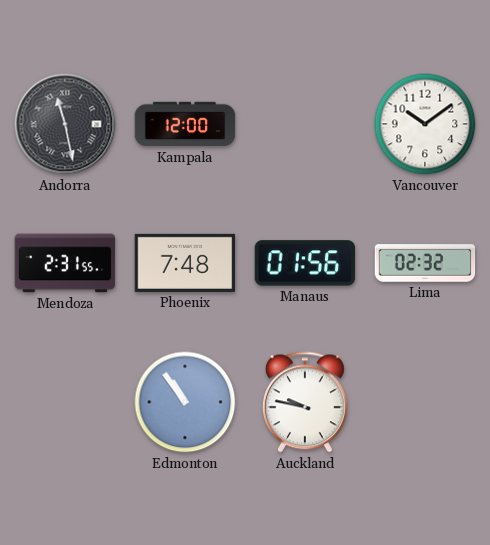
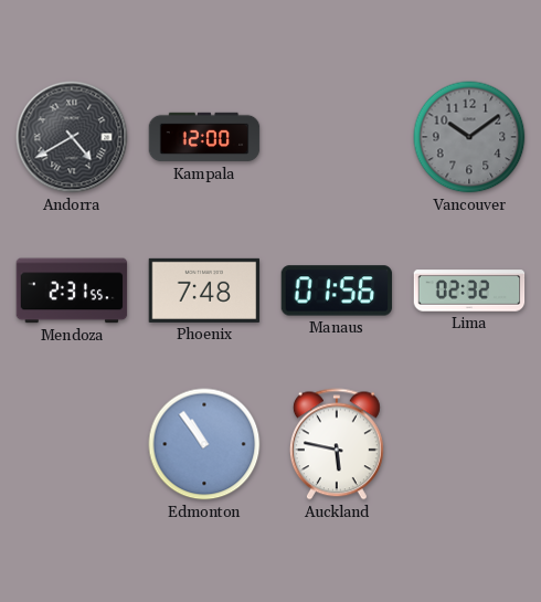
Andorra: 11:28 -> 4:40
Vancouver dial: white -> grey
Auckland: 9:47 -> 5:47
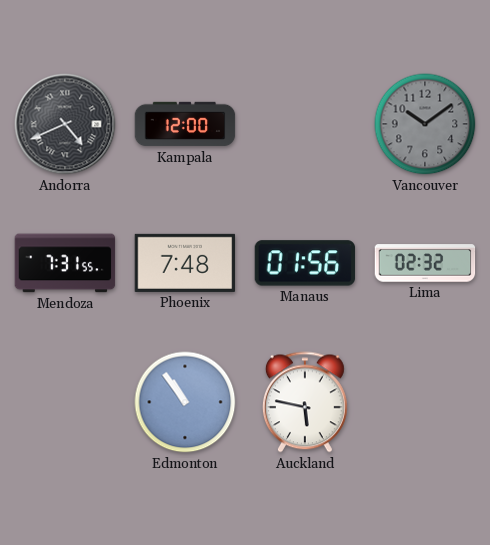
Andorra: 4:40 -> 4:41
Mendoza: 2:31 -> 7:31
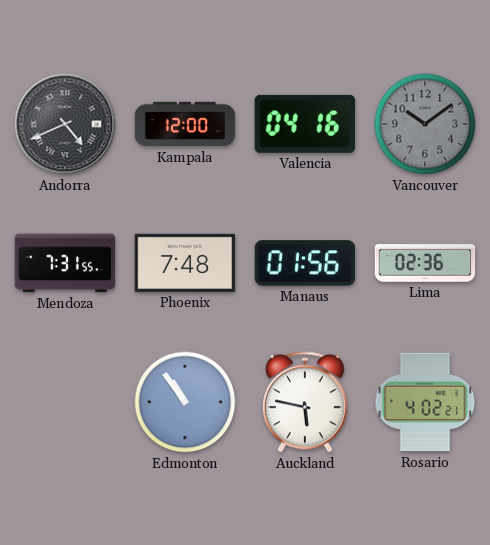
Valencia: none -> 04:16
Lima: 02:32 -> 02:36
Rosario: none -> 4:02
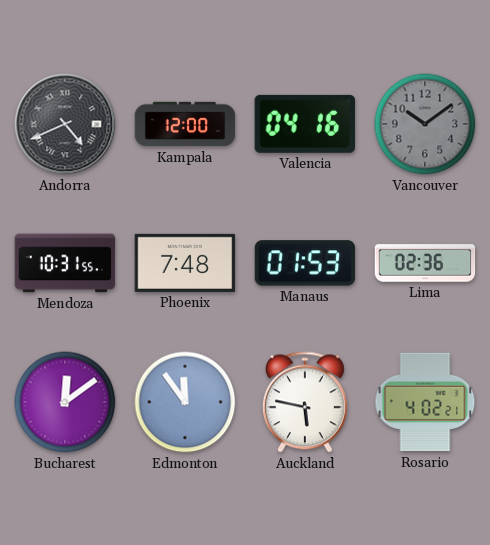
Mendoza: 7:31 -> 10:31
Manaus: 01:56 -> 01:53
Bucharest: none -> 12:09
Edmonton: 10:54 -> 11:54
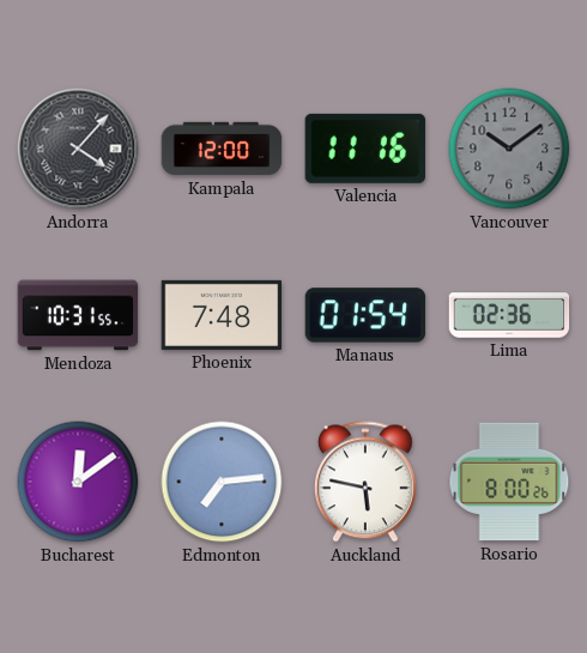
Andorra: 4:41 -> 4:07
Valencia: 04:16 -> 11:16
Manaus: 01:53 -> 01:54
Edmonton: 11:54 -> 7:14
Rosario: 4:02 -> 8:00
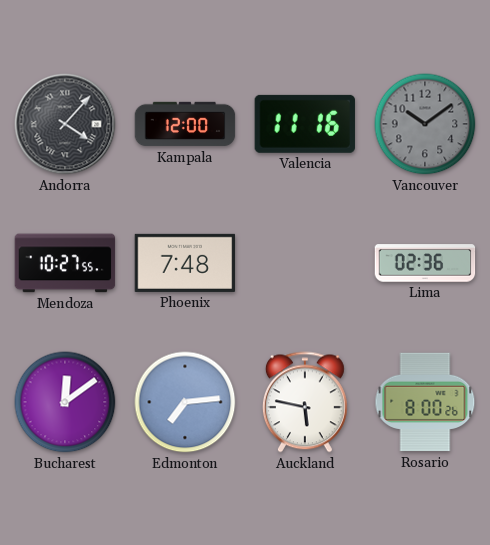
Mendoza: 10:31 -> 10:27
Manaus: 01:54 -> none
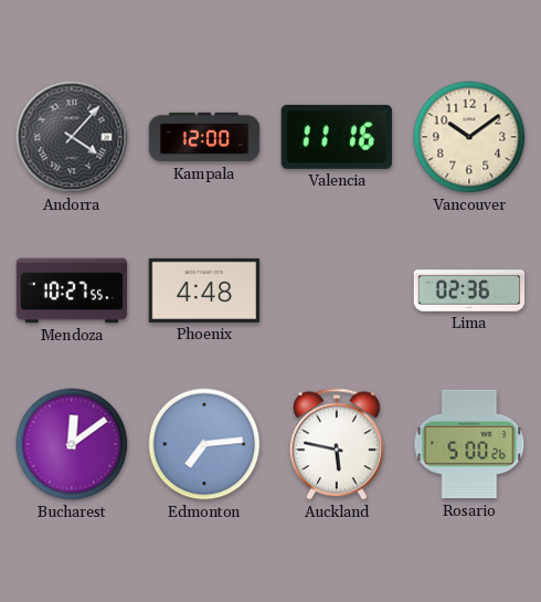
Vancouver dial: grey -> cream
Phoenix: 7:48 -> 4:48
Rosario: 8:00 -> 5:00
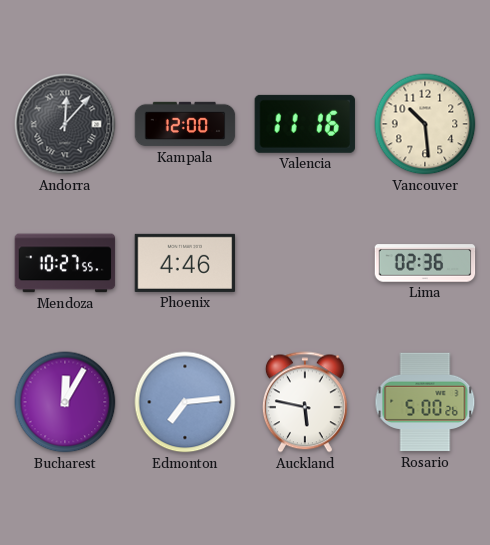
Andorra: 4:07 -> 12:07
Vancouver: 10:09 -> 10:29
Phoenix: 4:48 -> 4:46
Bucharest: 12:09 -> 12:05
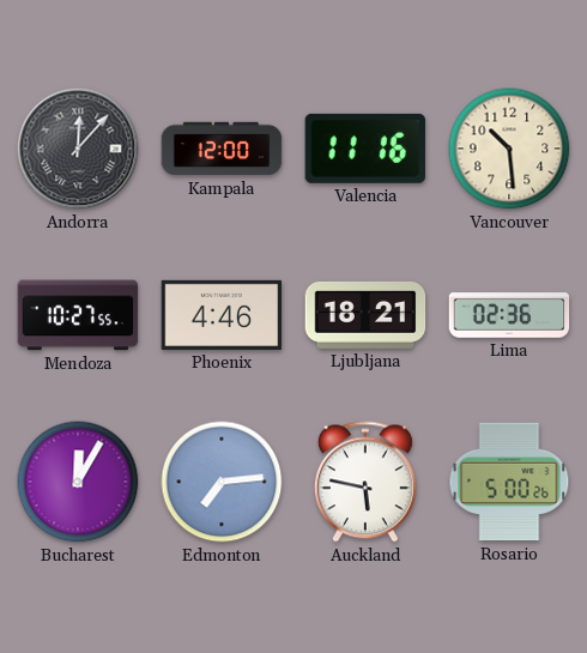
Ljubljana: none -> 18:21
